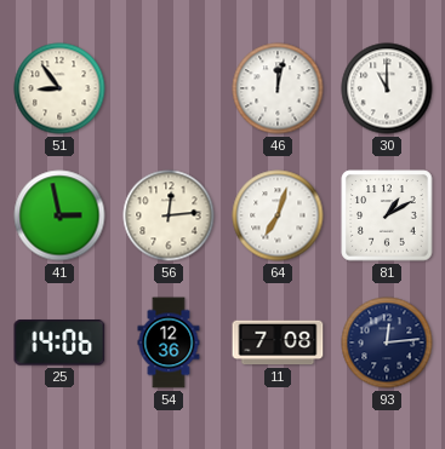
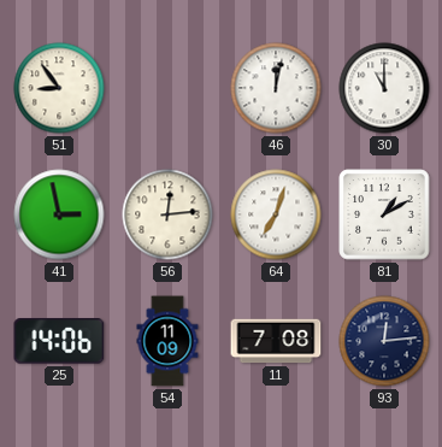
54: 12:36 -> 11:09
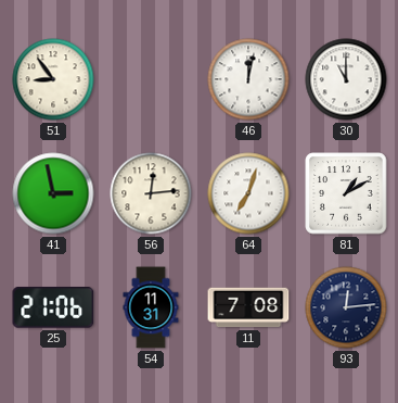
25: 14:06 -> 21:06
54: 11:09 -> 11:31
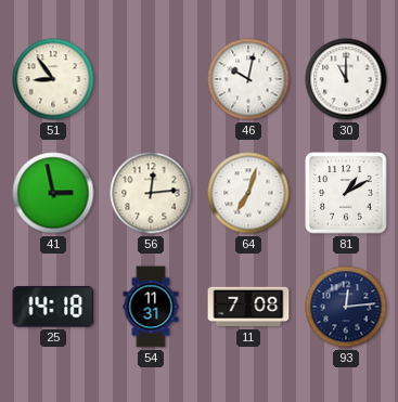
46: 12:02 -> 10:02
25: 21:06 -> 14:18
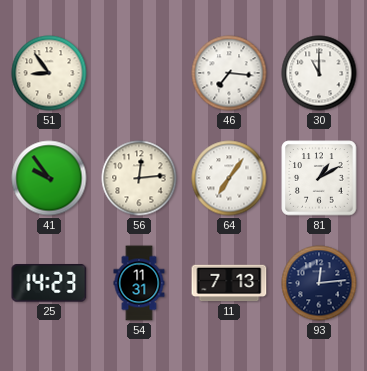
46: 10:02 -> 7:16
41: 2:58 -> 9:54
64: 7:03 -> 7:06
25: 14:18 -> 14:23
11: 7:08 -> 7:13
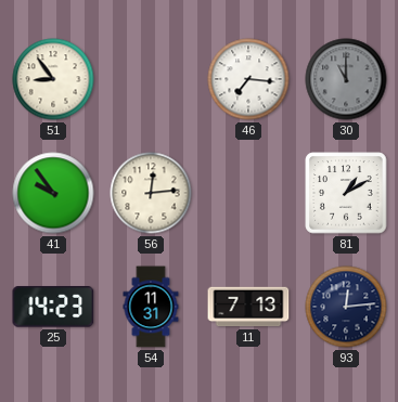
30 dial: white -> grey
64: 7:06 -> none
